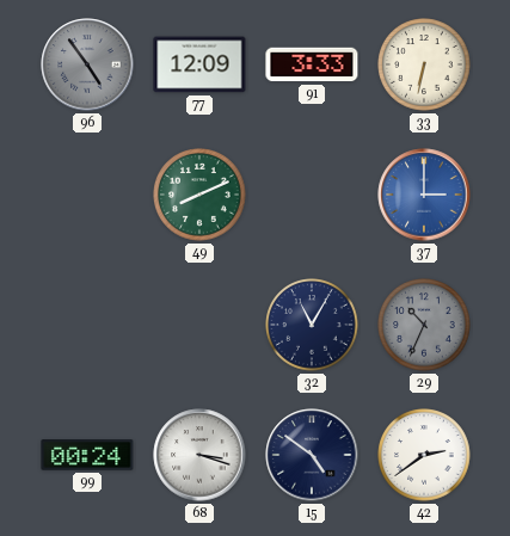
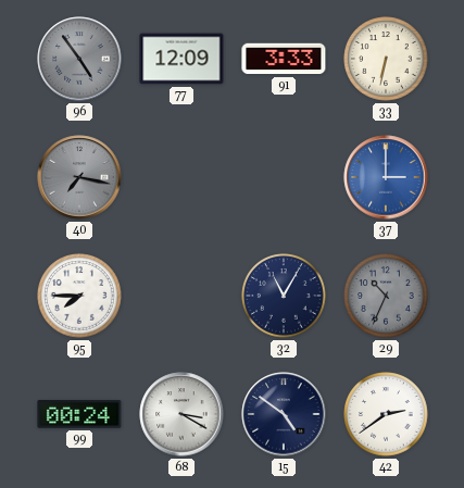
40: none -> 7:17
49: 8:11 -> none
95: none -> 7:45
68: 3:18 -> 3:20
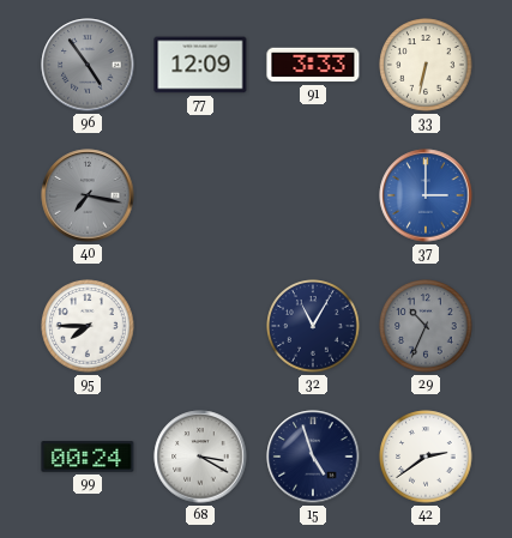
15: 4:51 -> 4:57
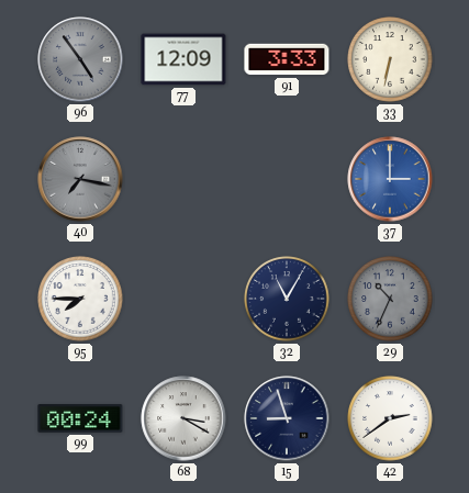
15: 4:57 -> 8:57
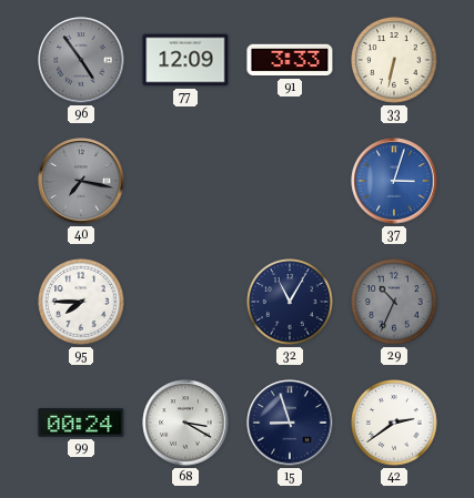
37: 3:00 -> 3:03
